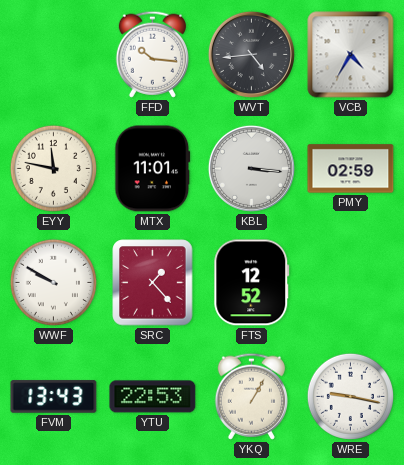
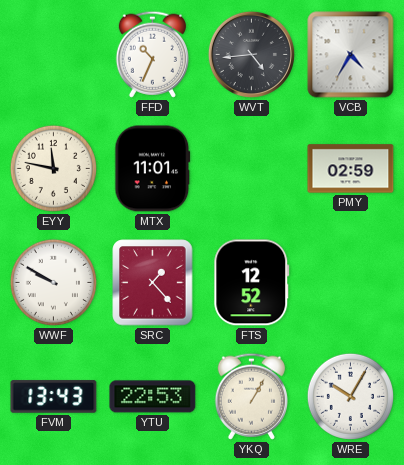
FFD: 10:16 -> 10:34
KBL: 3:16 -> none
WRE: 9:17 -> 10:05
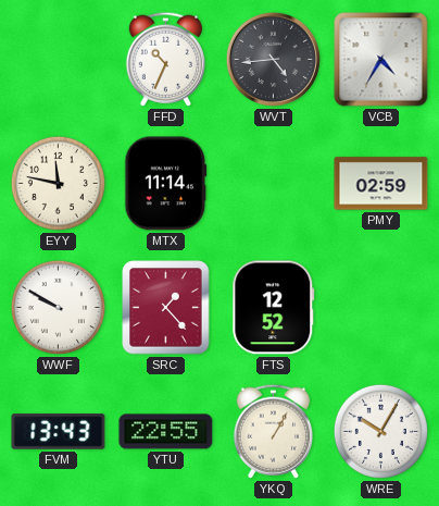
MTX: 11:01 -> 11:14
YTU: 22:53 -> 22:55
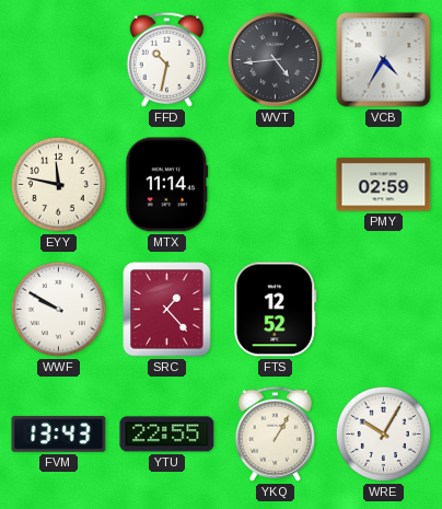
FFD: 10:34 -> 10:32
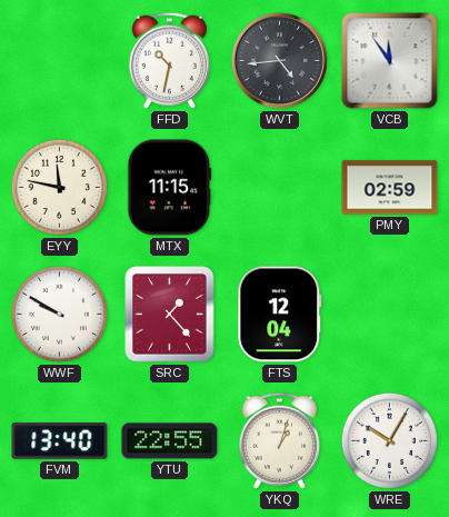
VCB: 4:35 -> 11:54
MTX: 11:14 -> 11:15
FTS: 12:52 -> 12:04
FVM: 13:43 -> 13:40
YKQ: 1:05 -> 1:03
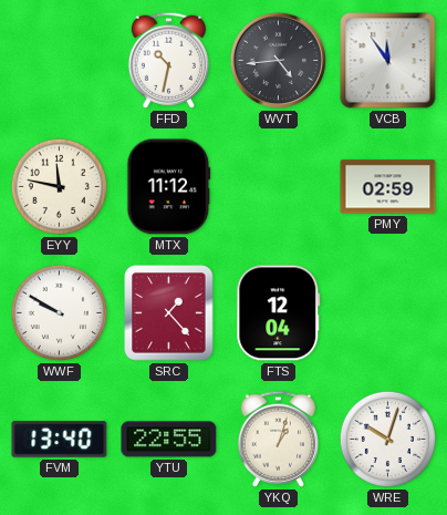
MTX: 11:15 -> 11:12
WRE: 10:05 -> 10:03
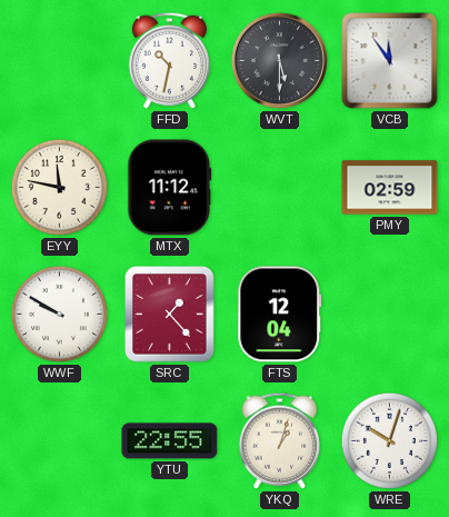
WVT: 4:44 -> 5:30
FVM: 13:40 -> none
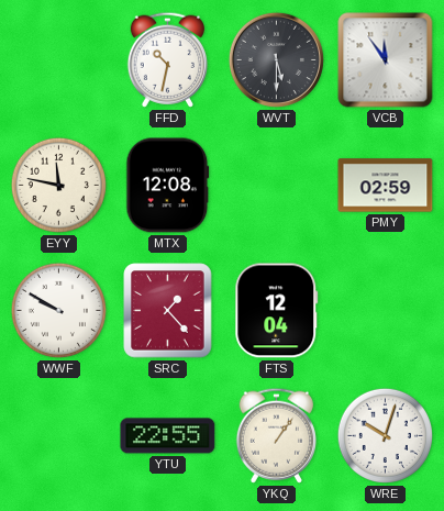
MTX: 11:12 -> 12:08
YKQ: 1:03 -> 1:06
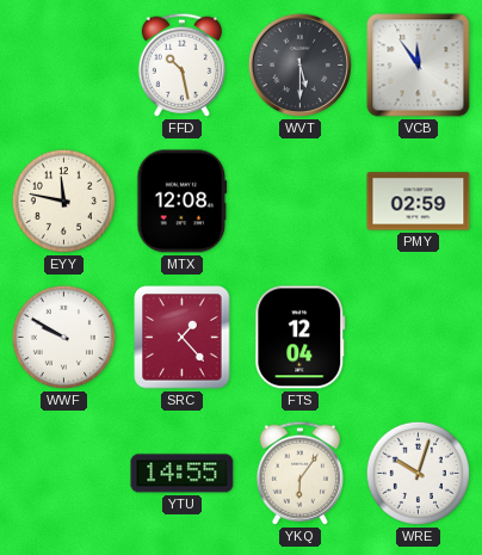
FFD: 10:32 -> 10:28
YTU: 22:55 -> 14:55
YKQ: 1:06 -> 6:06
